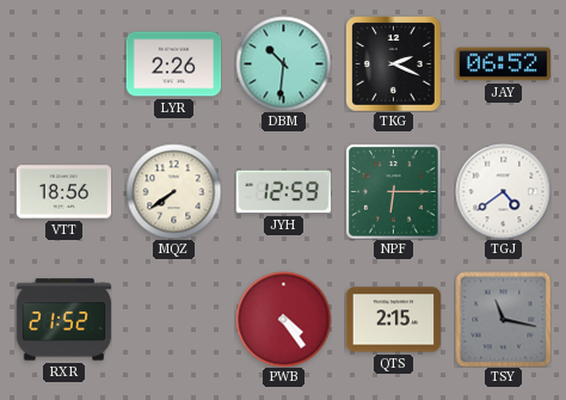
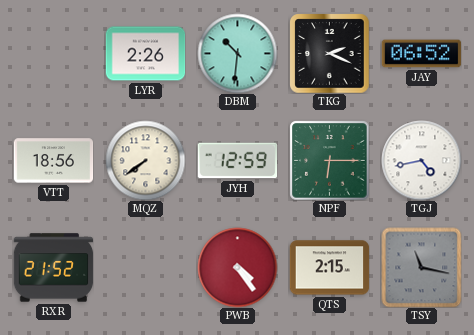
TGJ: 4:39 -> 4:43
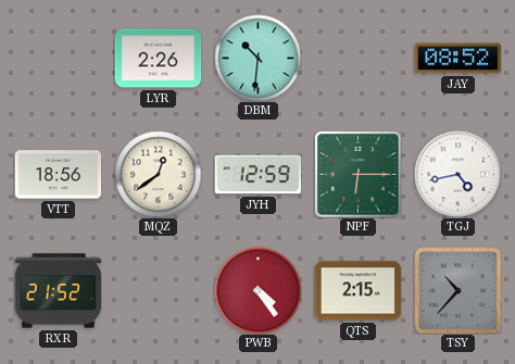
TKG: 2:19 -> none
JAY: 06:52 -> 08:52
MQZ: 7:39 -> 12:39
TSY: 11:17 -> 10:37
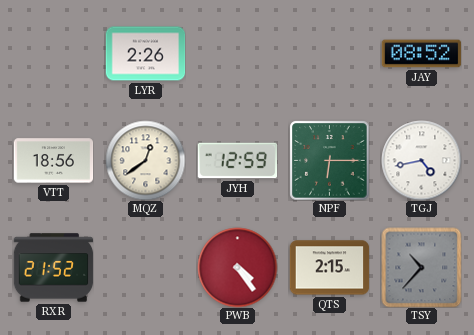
DBM: 10:31 -> none
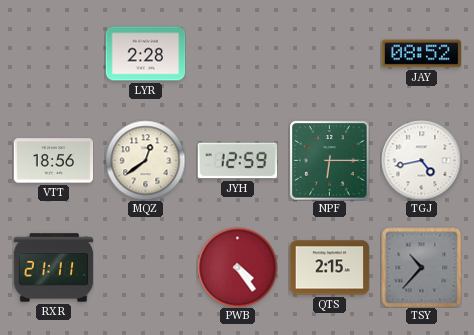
LYR: 2:26 -> 2:28
RXR: 21:52 -> 21:11
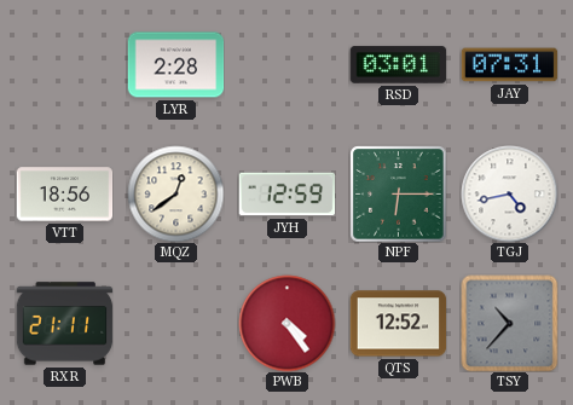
RSD: none -> 03:01
JAY: 08:52 -> 07:31
QTS: 2:15 -> 12:52
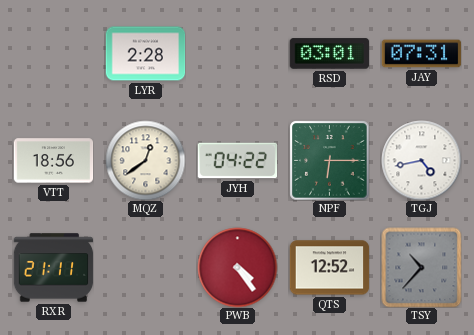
JYH: 12:59 -> 04:22
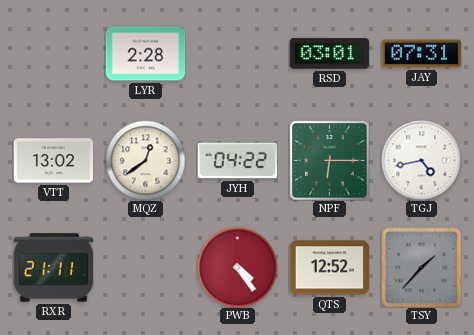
VTT: 18:56 -> 13:02
TSY: 10:37 -> 1:37
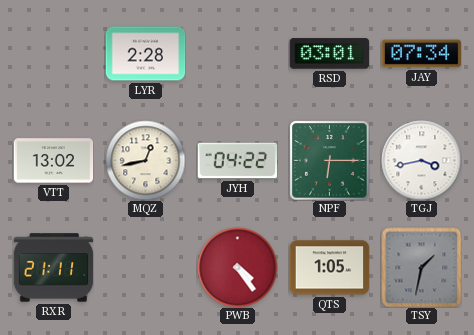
JAY: 07:31 -> 07:34
MQZ: 12:39 -> 12:43
TGJ: 4:43 -> 3:43
QTS: 12:52 -> 1:05
TSY: 1:37 -> 1:32
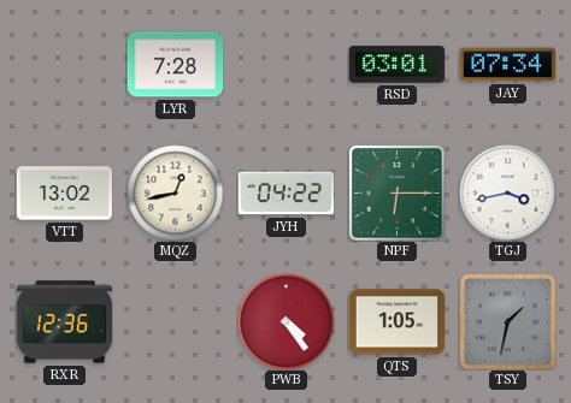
LYR: 2:28 -> 7:28
RXR: 21:11 -> 12:36
